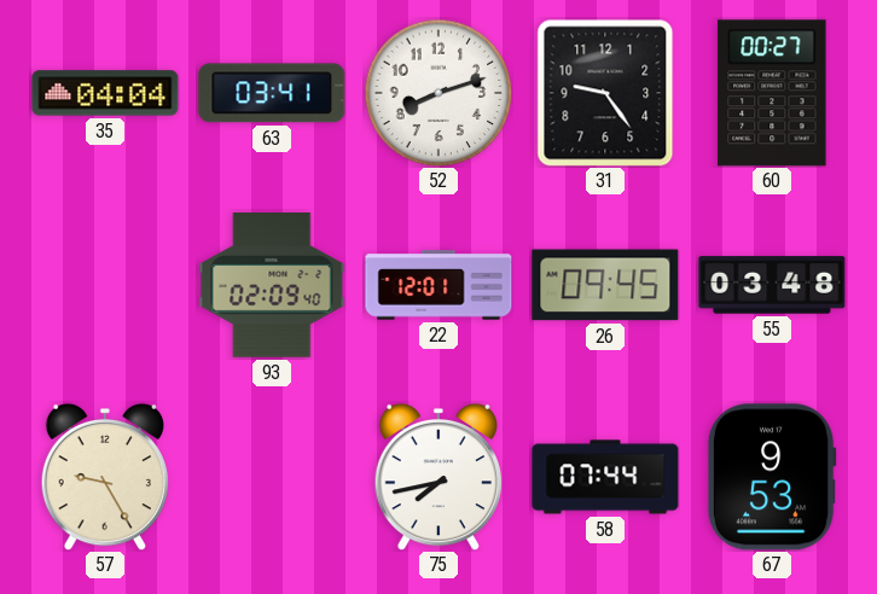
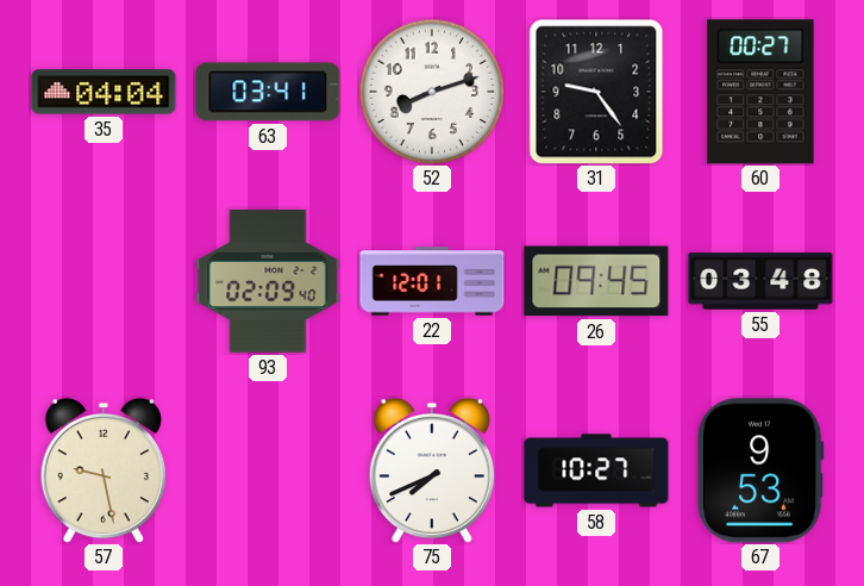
57: 9:25 -> 9:28
75: 7:43 -> 7:41
58: 07:44 -> 10:27
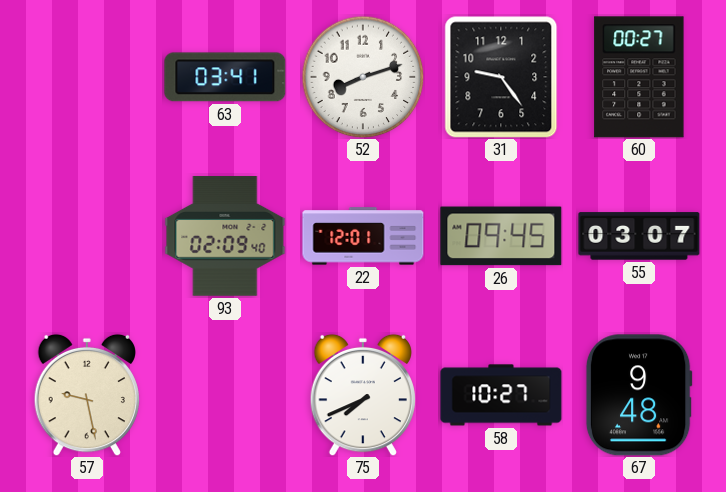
35: 04:04 -> none
55: 03:48 -> 03:07
67: 9:53 -> 9:48
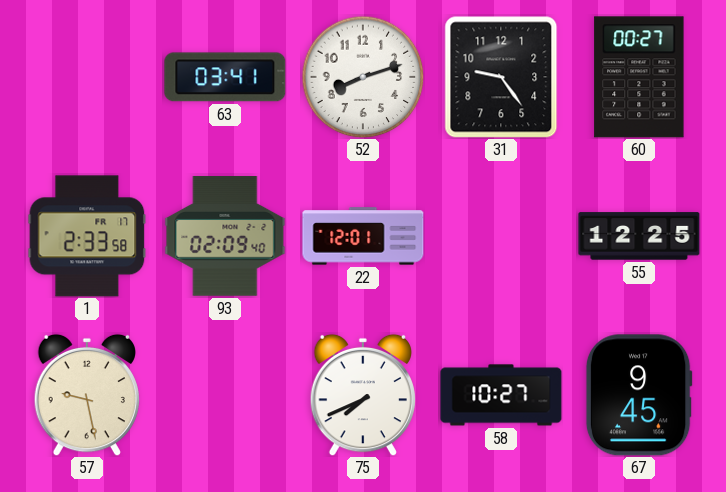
1: none -> 2:33
26: 09:45 -> none
55: 03:07 -> 12:25
67: 9:48 -> 9:45
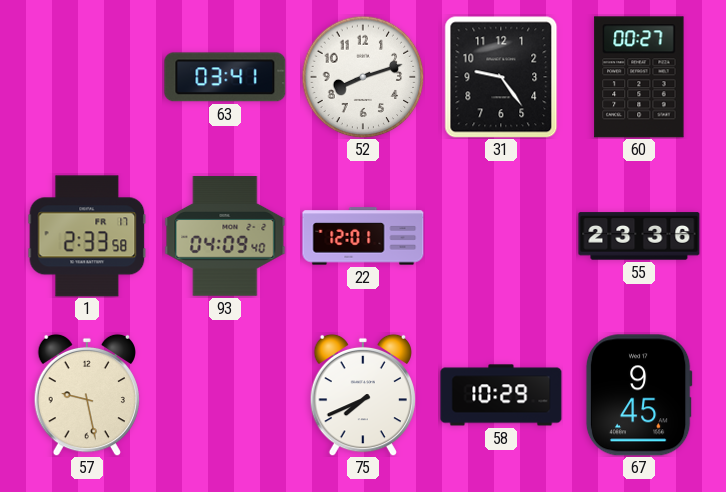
93: 02:09 -> 04:09
55: 12:25 -> 23:36
58: 10:27 -> 10:29
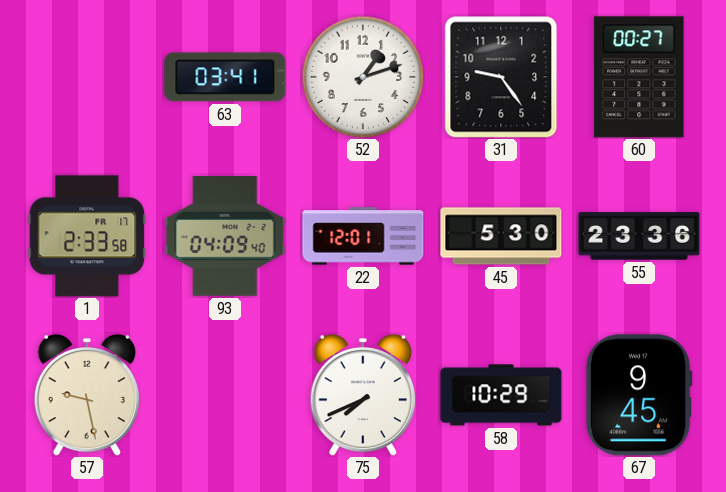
52: 8:12 -> 1:12
45: none -> 5:30
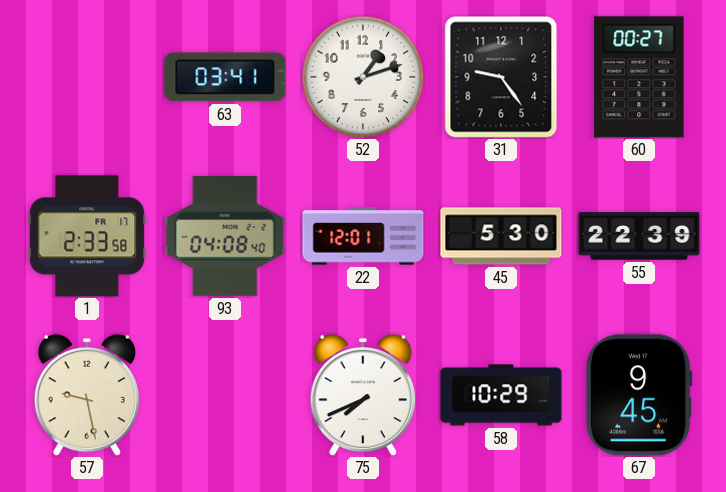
93: 04:09 -> 04:08
55: 23:36 -> 22:39
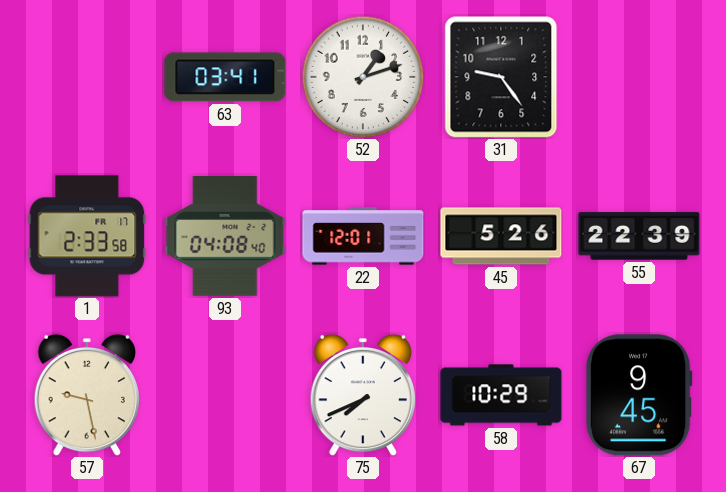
60: 00:27 -> none
45: 5:30 -> 5:26
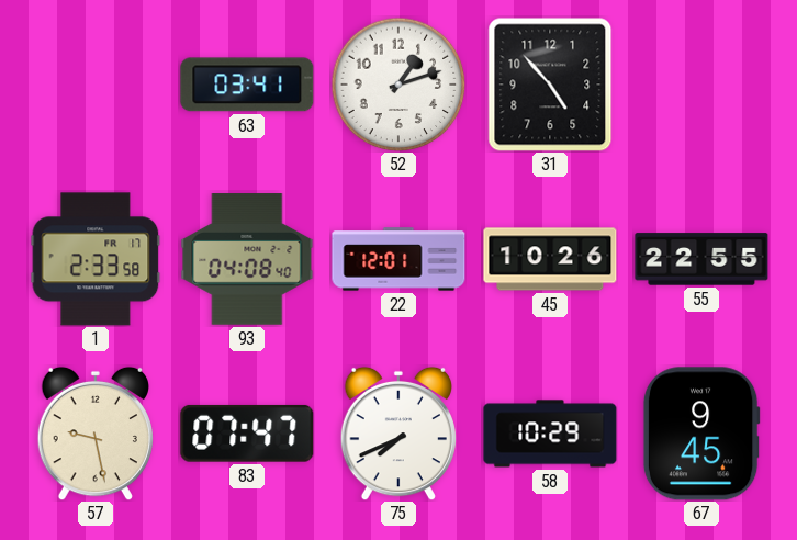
31: 9:24 -> 4:53
45: 5:26 -> 10:26
55: 22:39 -> 22:55
83: none -> 07:47
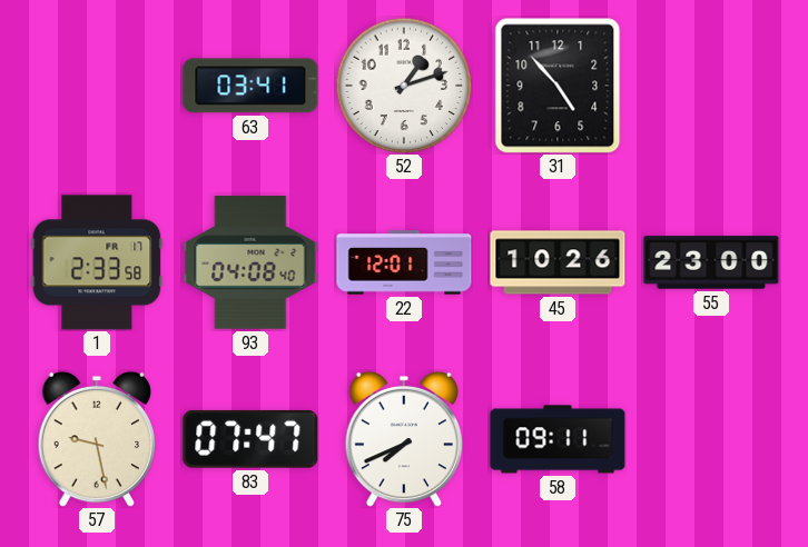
55: 22:55 -> 23:00
58: 10:29 -> 09:11
67: 9:45 -> none
